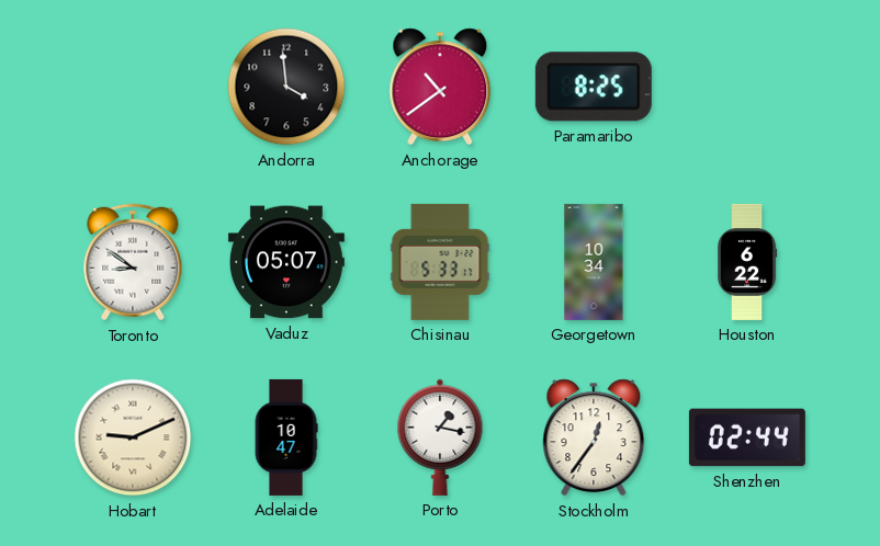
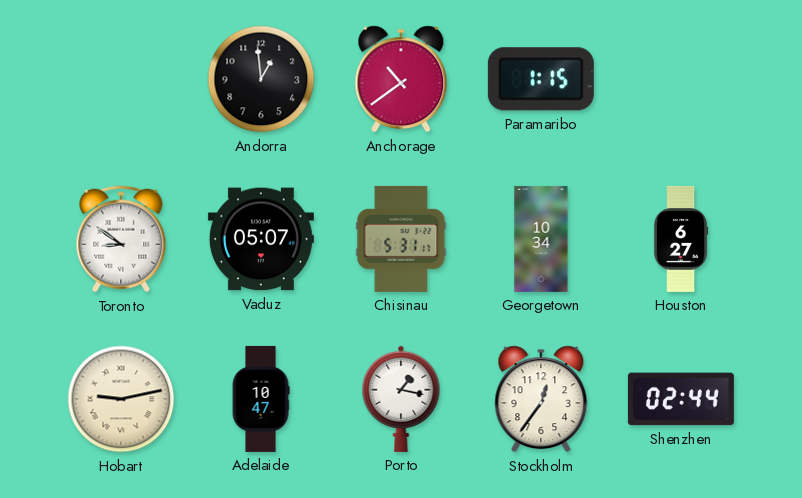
Andorra: 3:59 -> 12:59
Paramaribo: 8:25 -> 1:15
Chisinau: 5:33 -> 5:31
Houston: 6:22 -> 6:27
Hobart: 9:11 -> 9:13
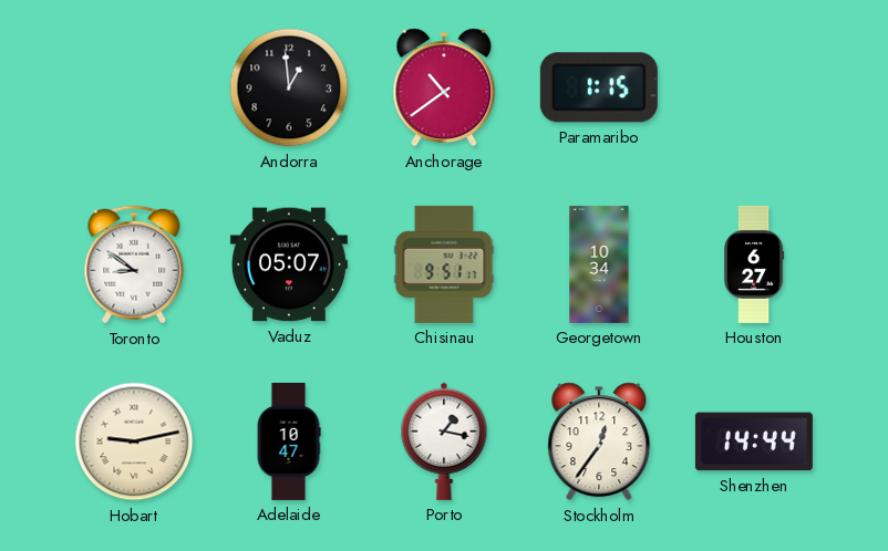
Chisinau: 5:31 -> 9:51
Shenzhen: 02:44 -> 14:44
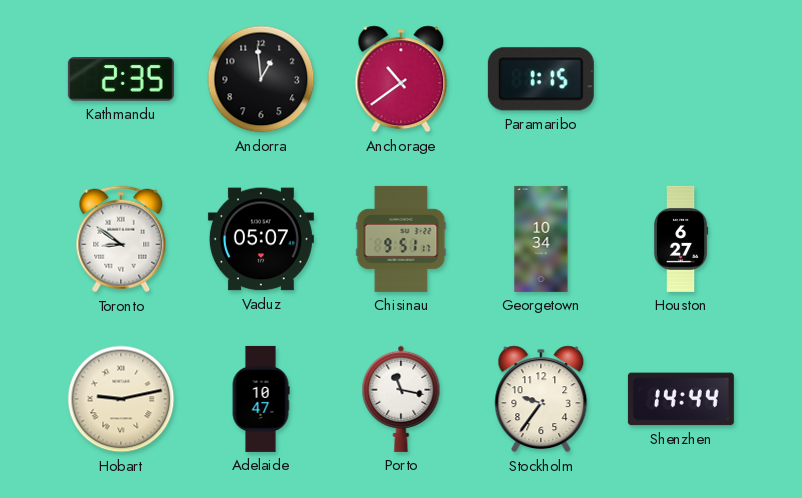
Kathmandu: none -> 2:35
Porto: 1:17 -> 11:17
Stockholm: 12:36 -> 9:36
